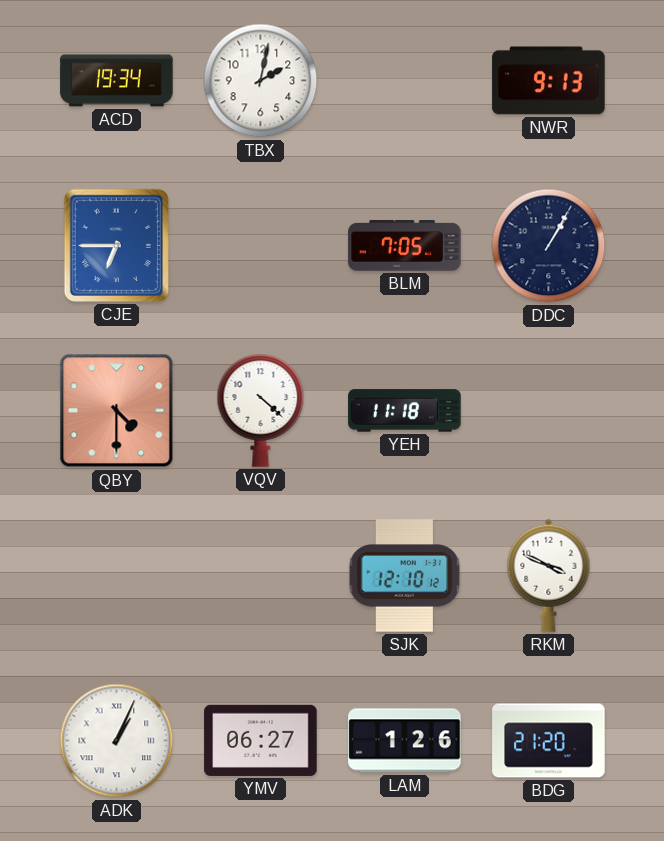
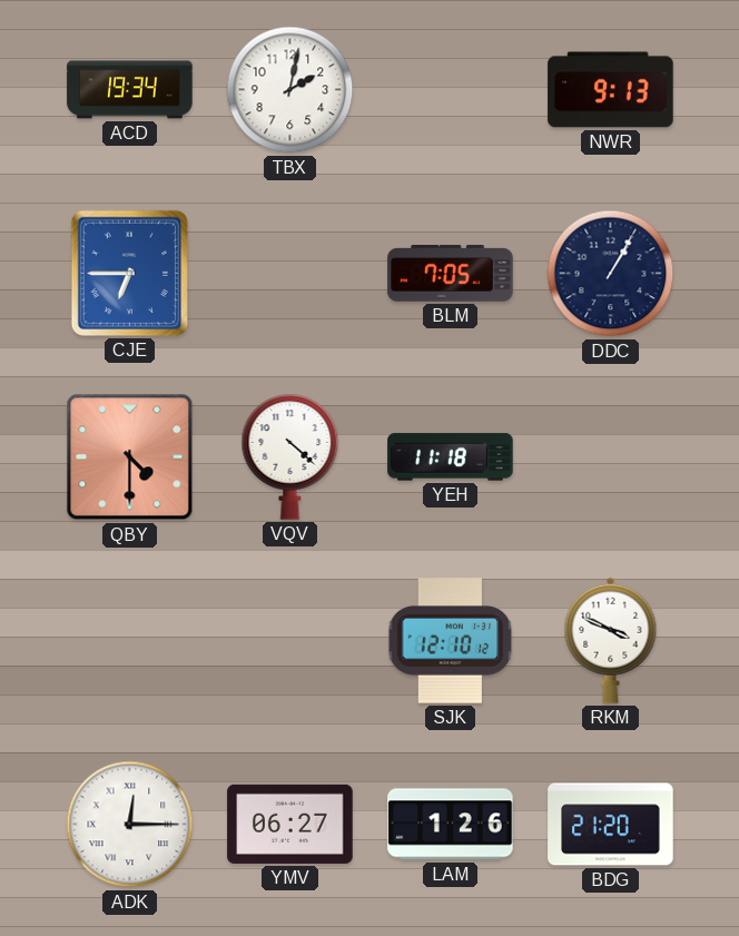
ADK: 1:04 -> 12:15
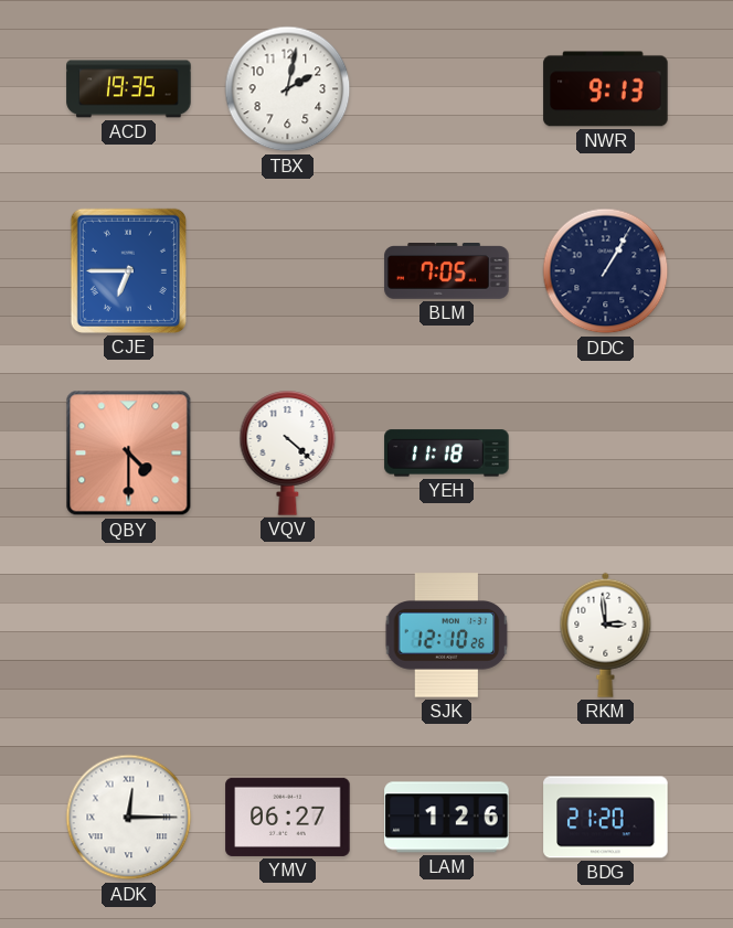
ACD: 19:34 -> 19:35
SJK: 12:10:12 -> 12:10:26
RKM: 3:49 -> 2:59
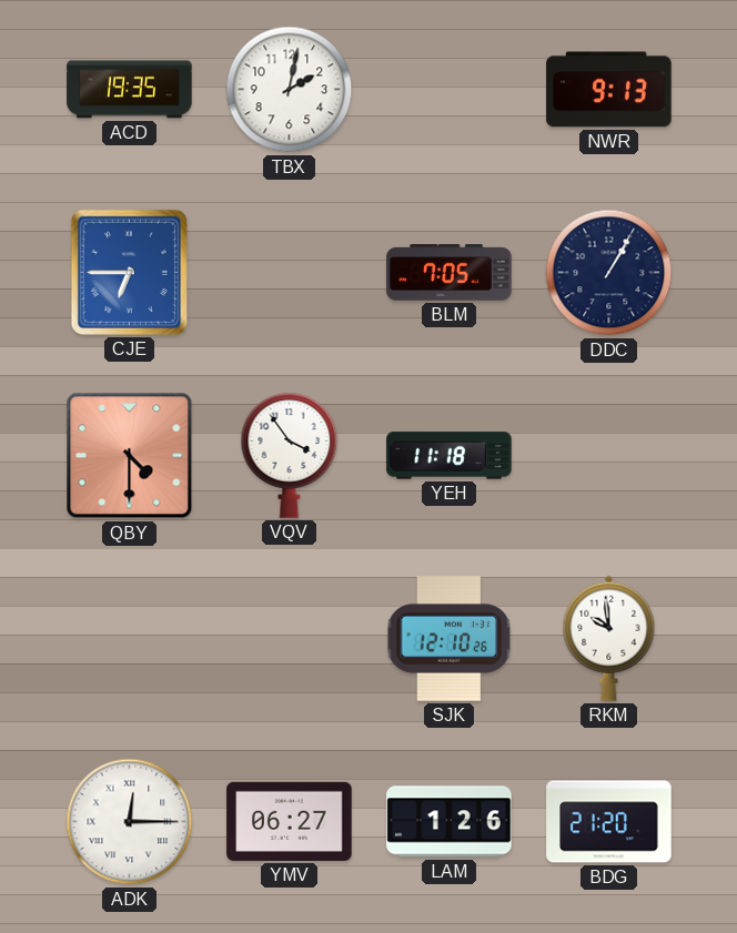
VQV: 4:22 -> 3:54
RKM: 2:59 -> 9:59
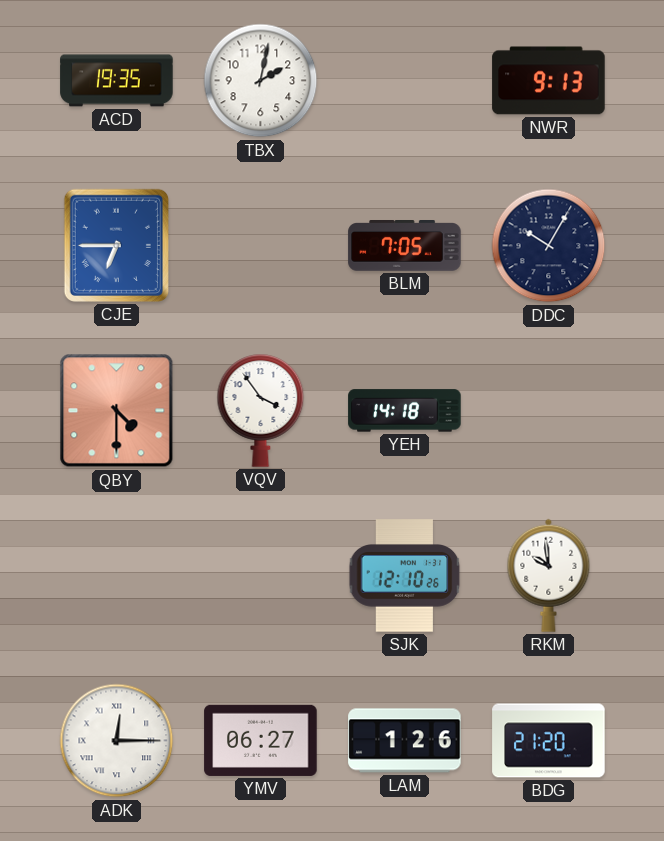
DDC: 1:05 -> 10:05
YEH: 11:18 -> 14:18
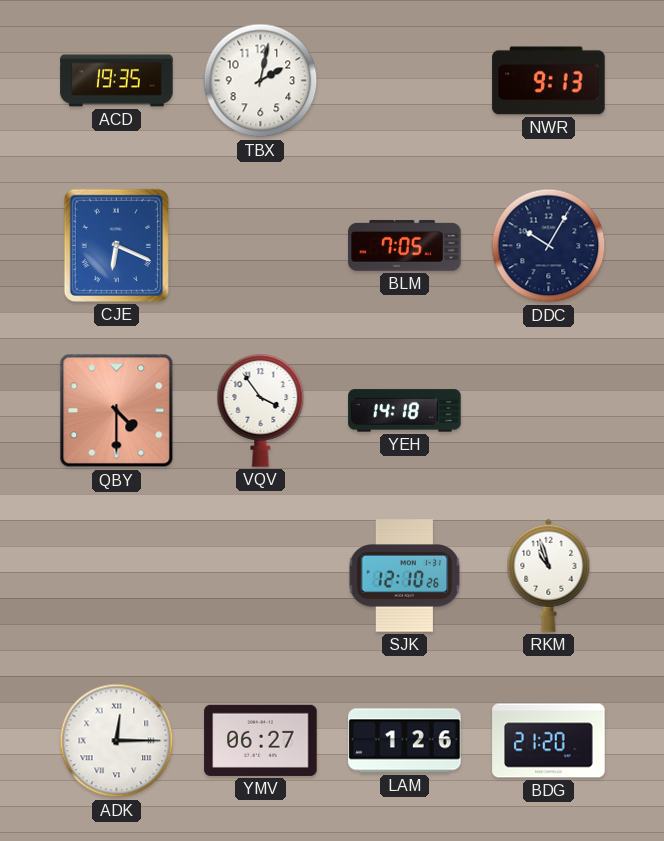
CJE: 6:45 -> 6:19
RKM: 9:59 -> 10:57
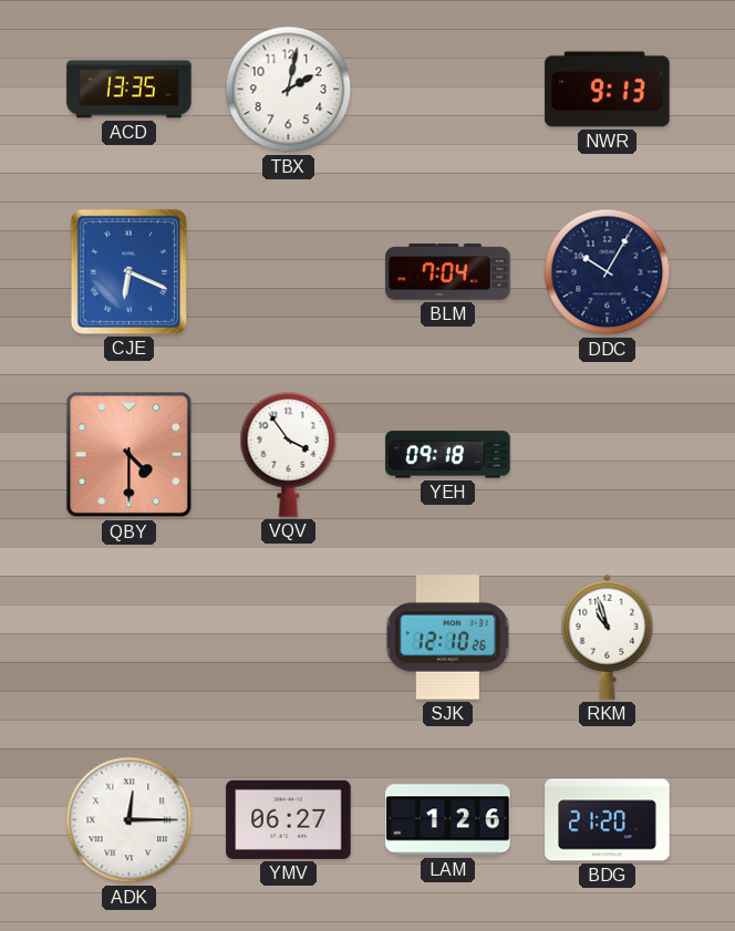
ACD: 19:35 -> 13:35
BLM: 7:05 -> 7:04
YEH: 14:18 -> 09:18
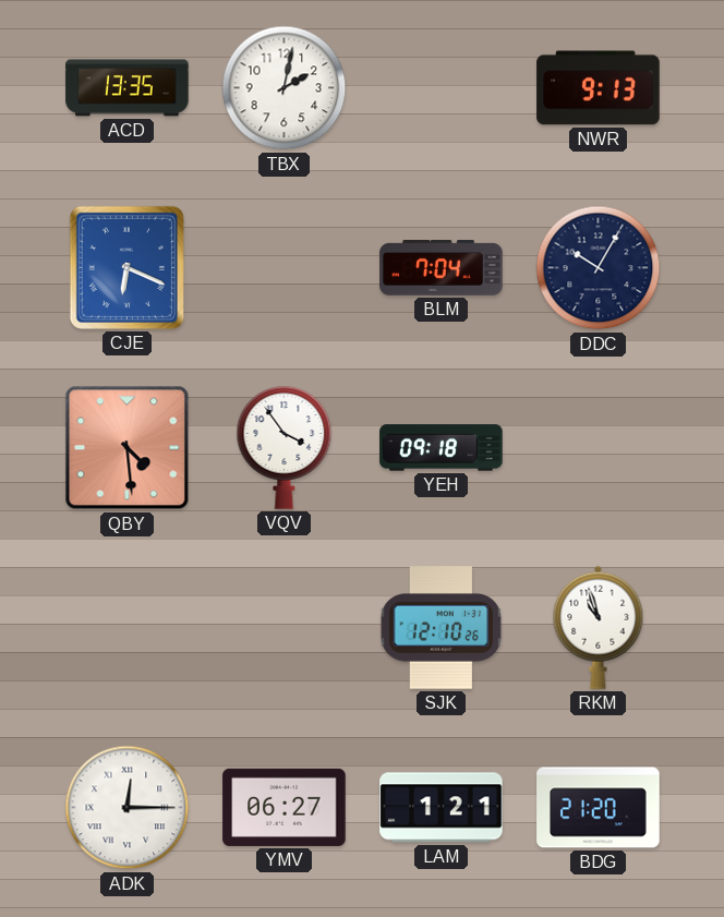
QBY: 4:30 -> 4:29
LAM: 1:26 -> 1:21
